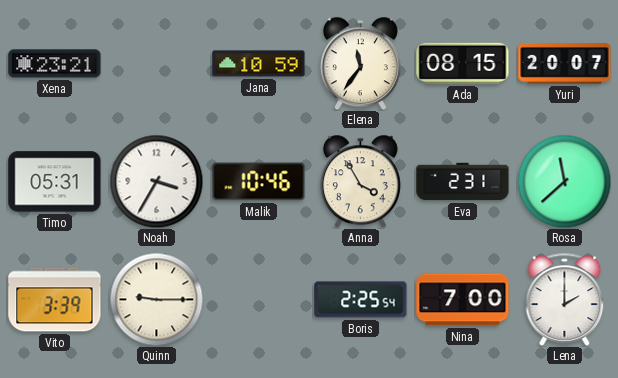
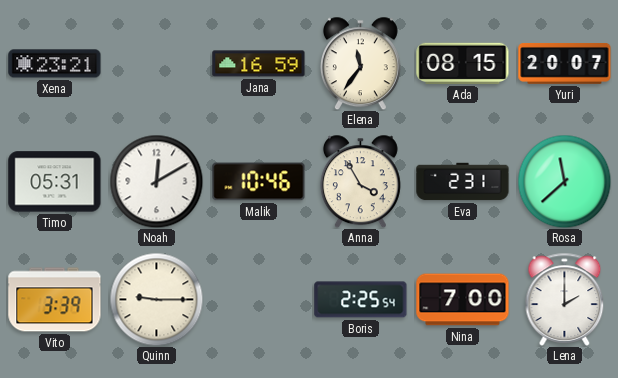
Jana: 10:59 -> 16:59
Noah: 3:35 -> 12:10
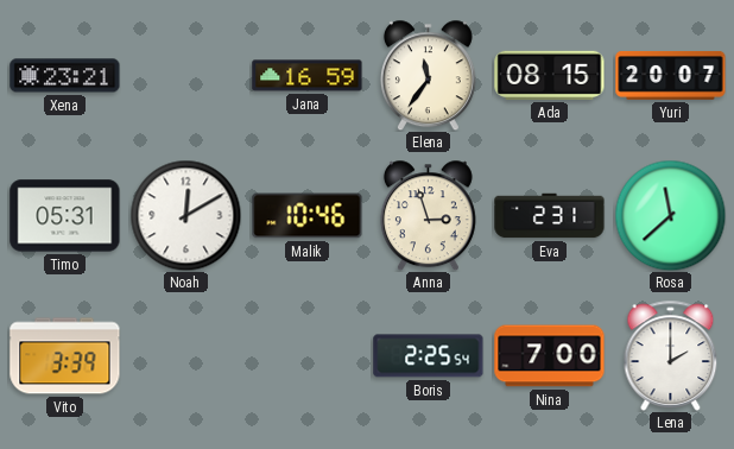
Anna: 3:55 -> 2:57
Quinn: 9:15 -> none
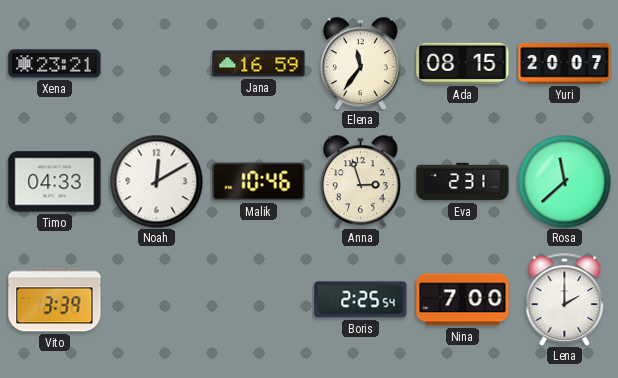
Timo: 05:31 -> 04:33
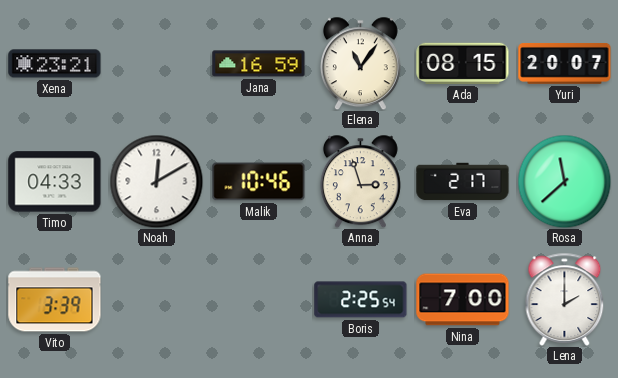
Elena: 11:36 -> 11:06
Eva: 2:31 -> 2:17
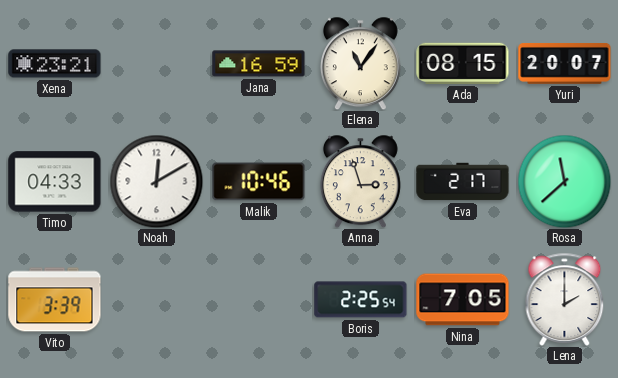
Nina: 7:00 -> 7:05
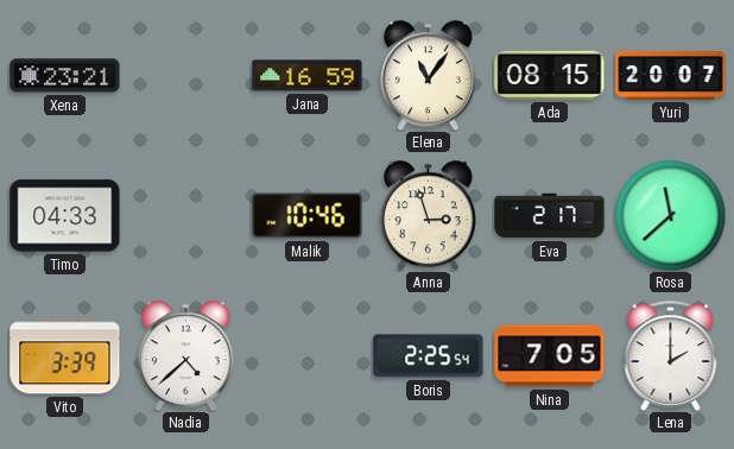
Noah: 12:10 -> none
Nadia: none -> 4:38
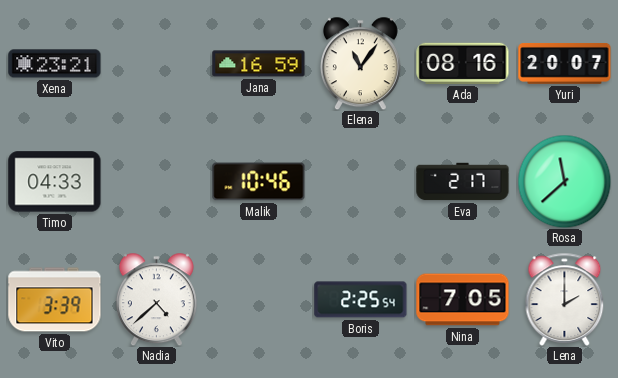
Ada: 08:15 -> 08:16
Anna: 2:57 -> none
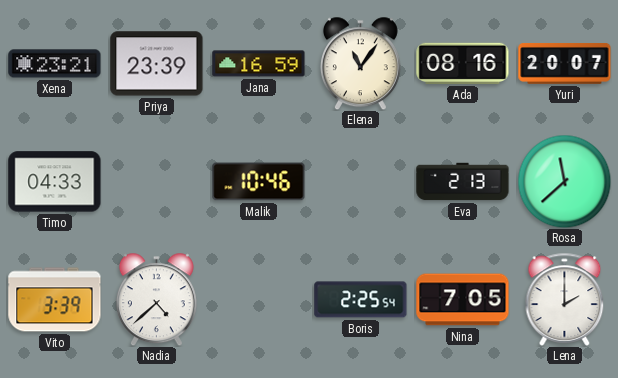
Priya: none -> 23:39
Eva: 2:17 -> 2:13
